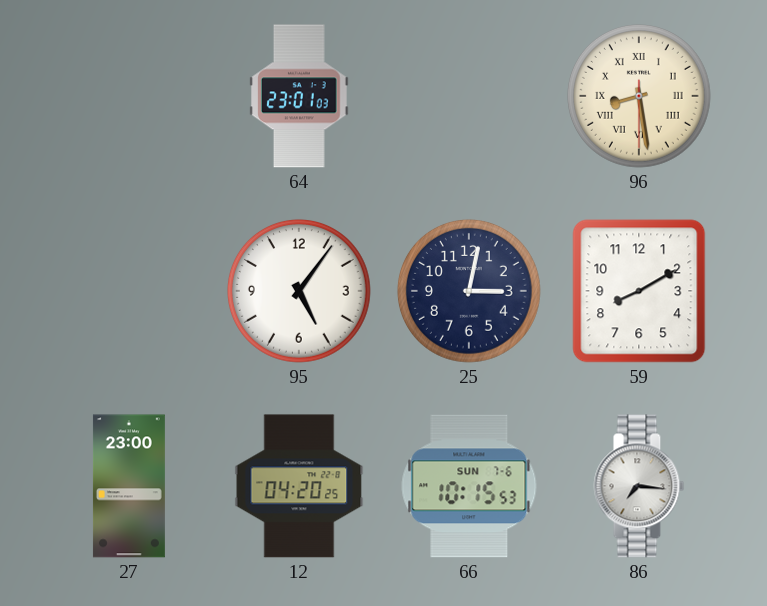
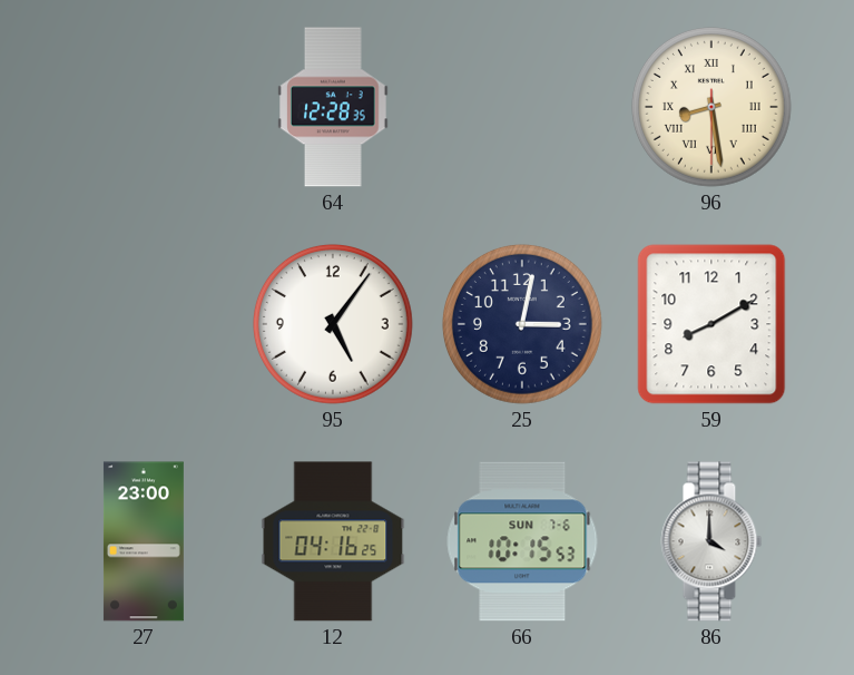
64: 23:01 -> 12:28
12: 04:20 -> 04:16
86: 7:16 -> 4:00
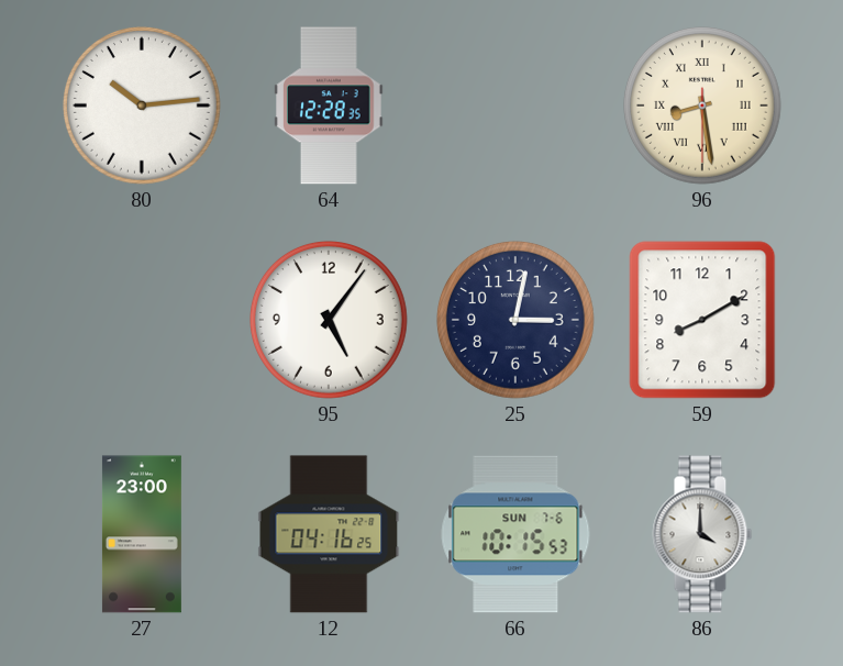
80: none -> 10:14
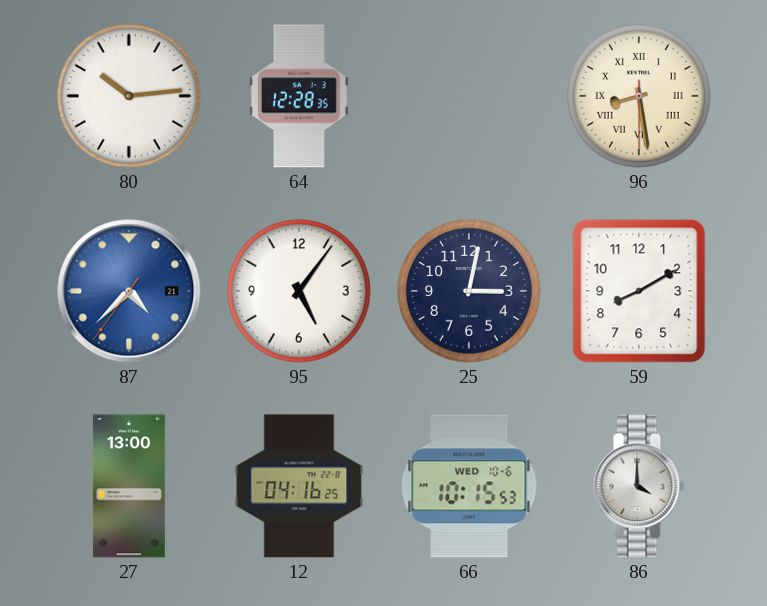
87: none -> 4:37
27: 23:00 -> 13:00
66 date: SUN 7-6 -> WED 10-6
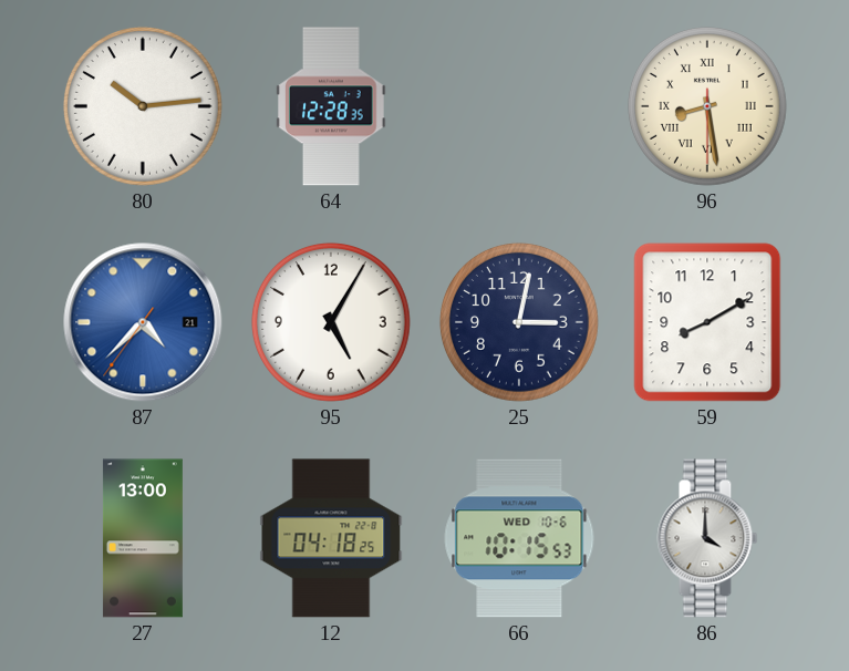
95: 5:06 -> 5:05
12: 04:16 -> 04:18
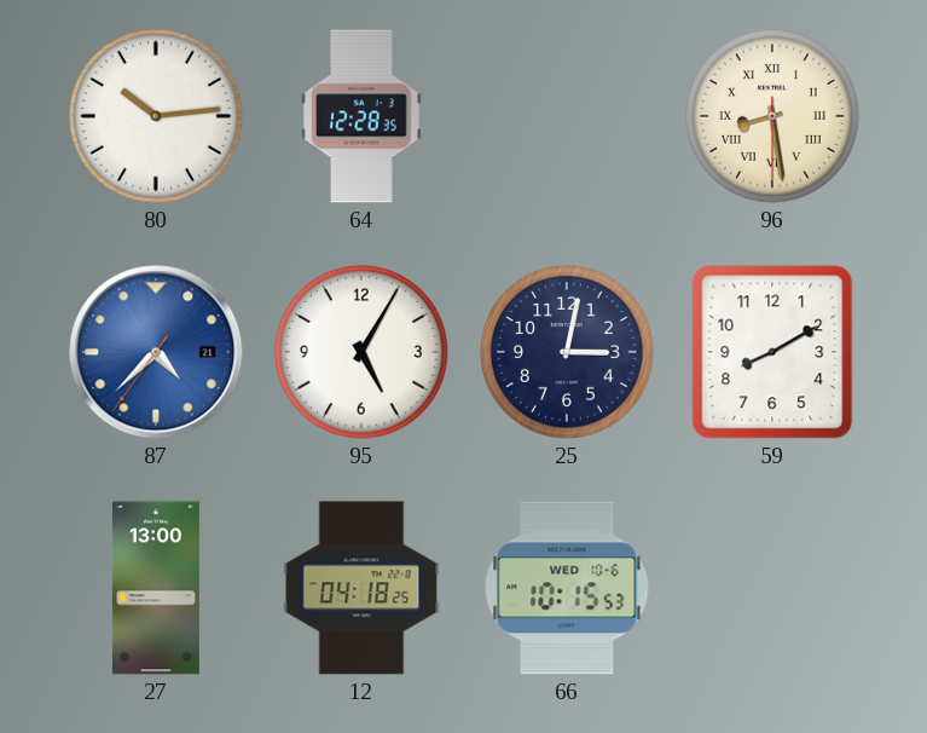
86: 4:00 -> none
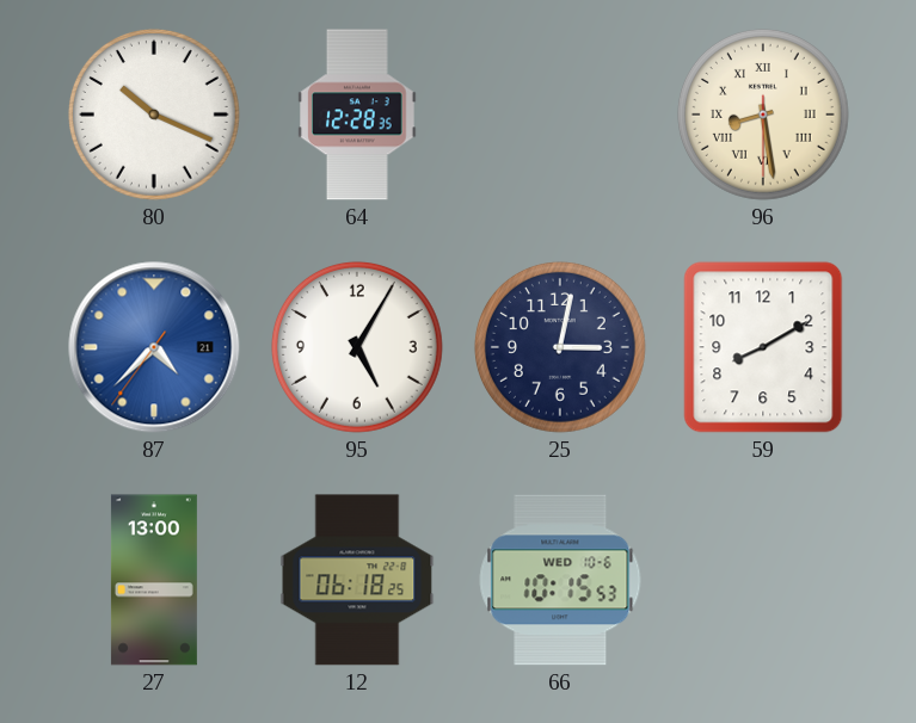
80: 10:14 -> 10:19
12: 04:18 -> 06:18
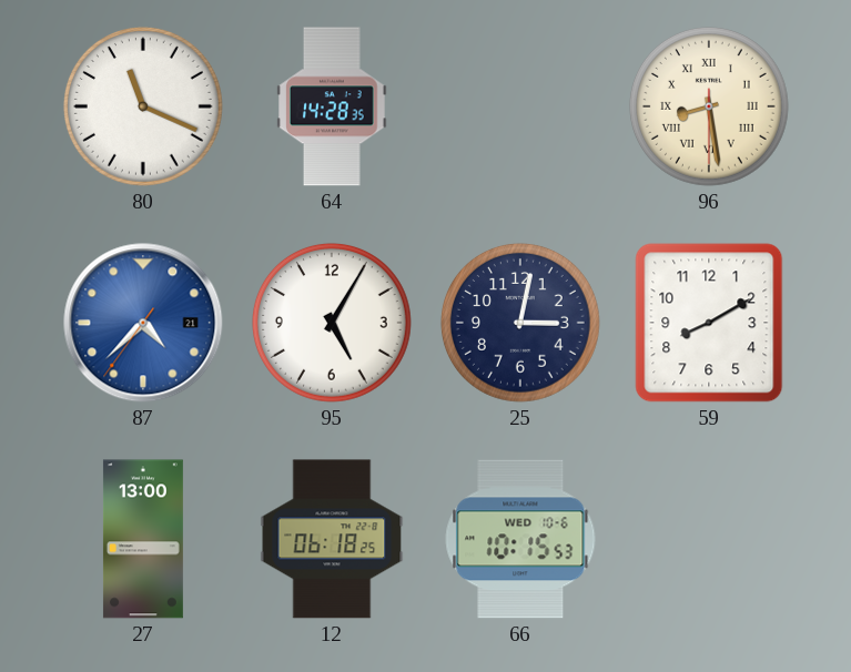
80: 10:19 -> 11:19
64: 12:28 -> 14:28
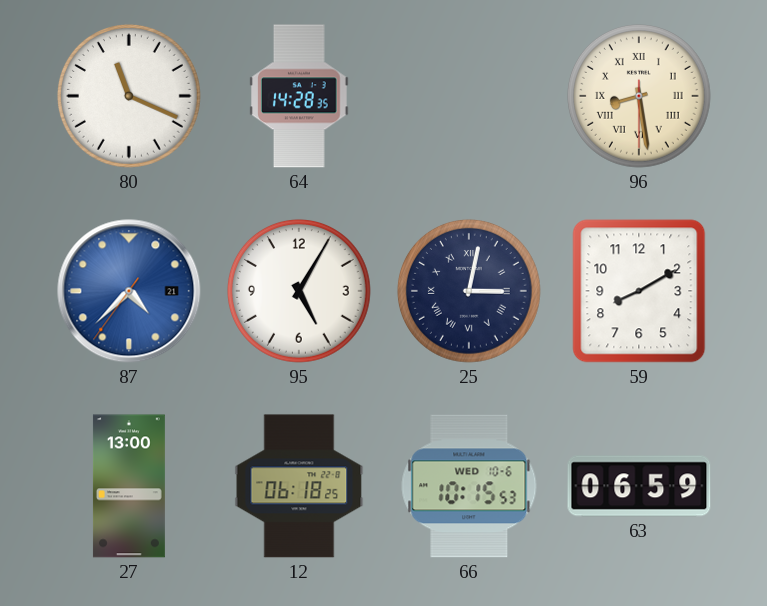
25 numerals: Arabic -> Roman
63: none -> 06:59
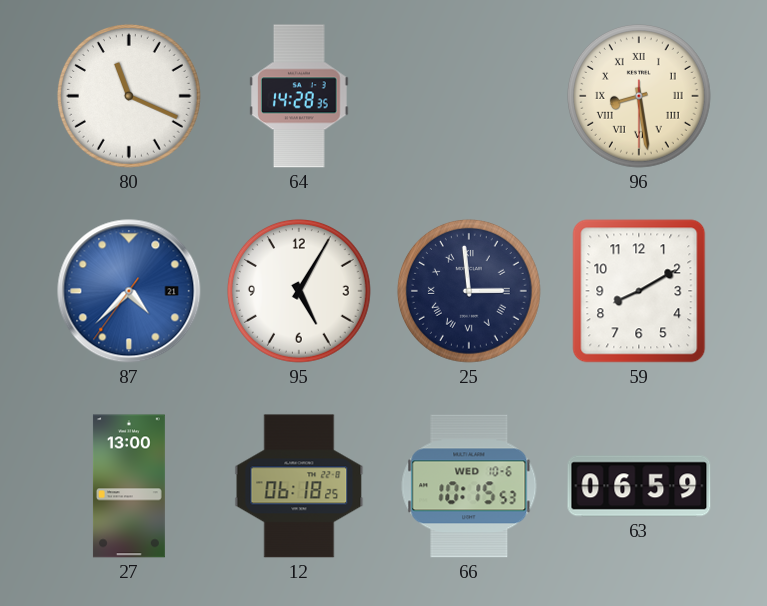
25: 3:02 -> 2:59
